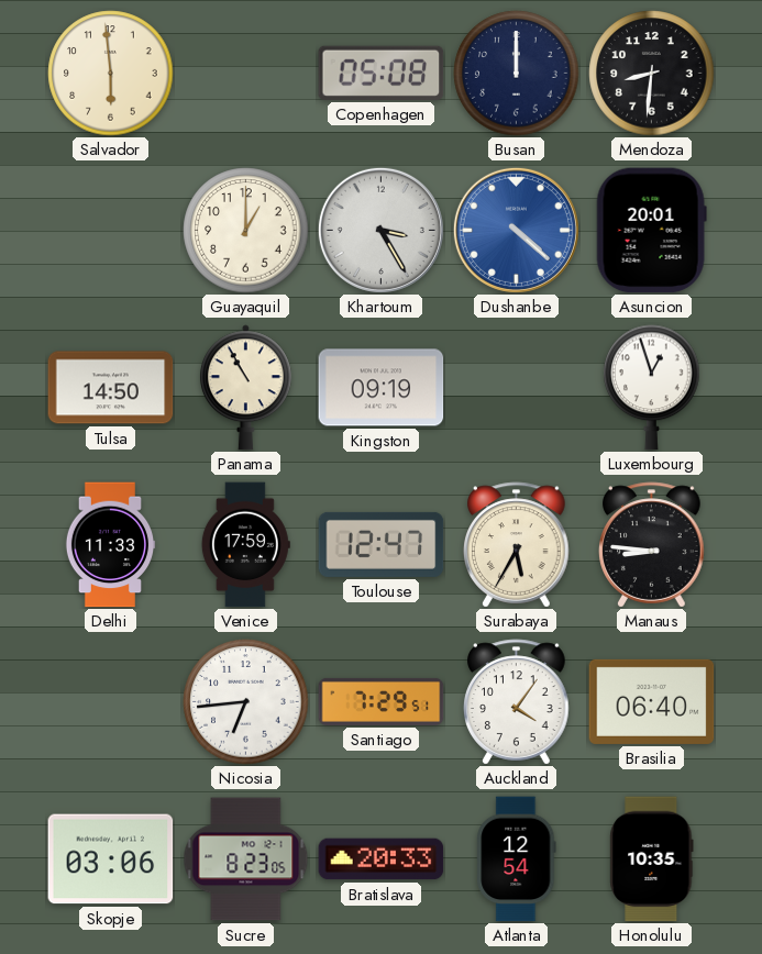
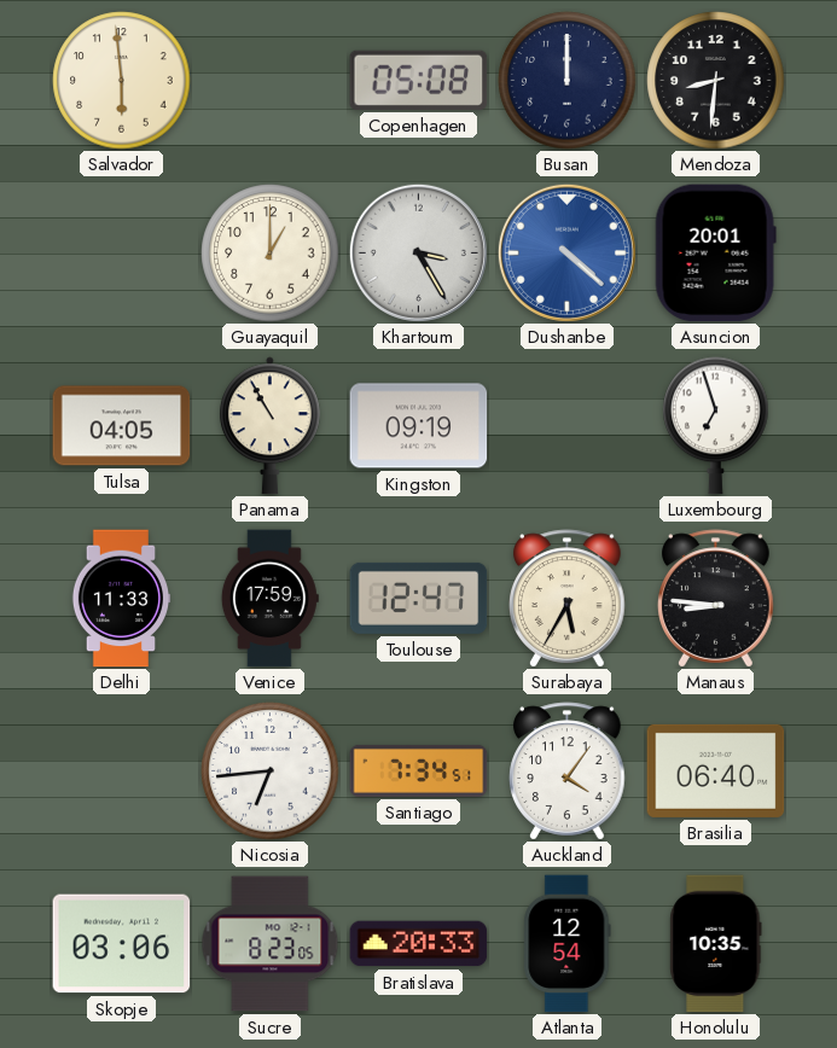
Tulsa: 14:50 -> 04:05
Luxembourg: 12:57 -> 6:57
Santiago: 7:29 -> 7:34
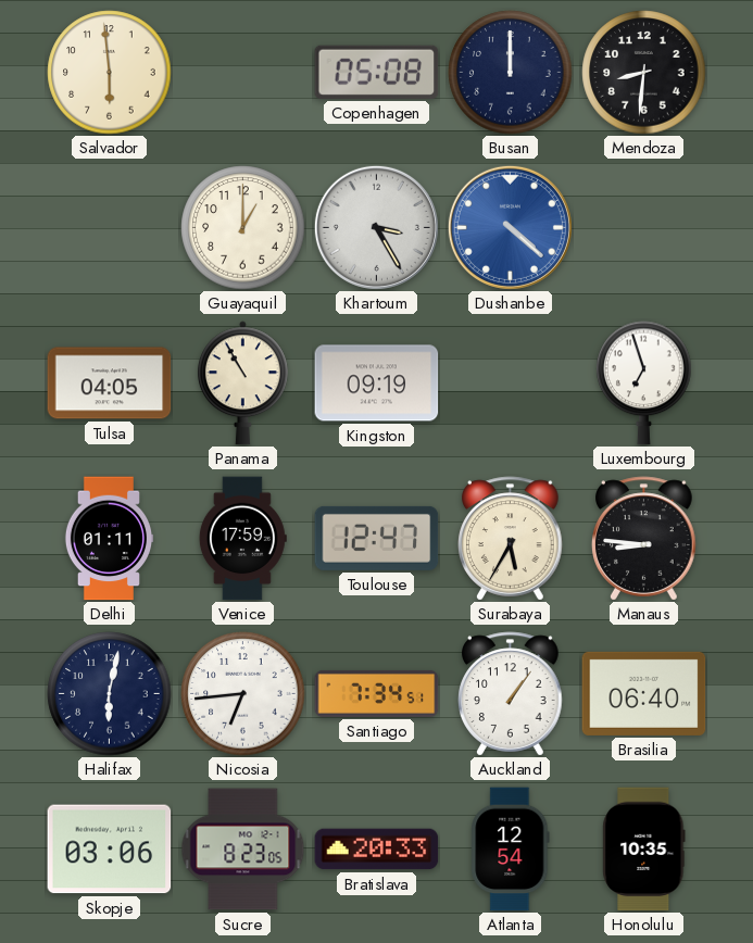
Asuncion: 20:01 -> none
Delhi: 11:33 -> 01:11
Halifax: none -> 6:02
Auckland: 4:06 -> 1:06
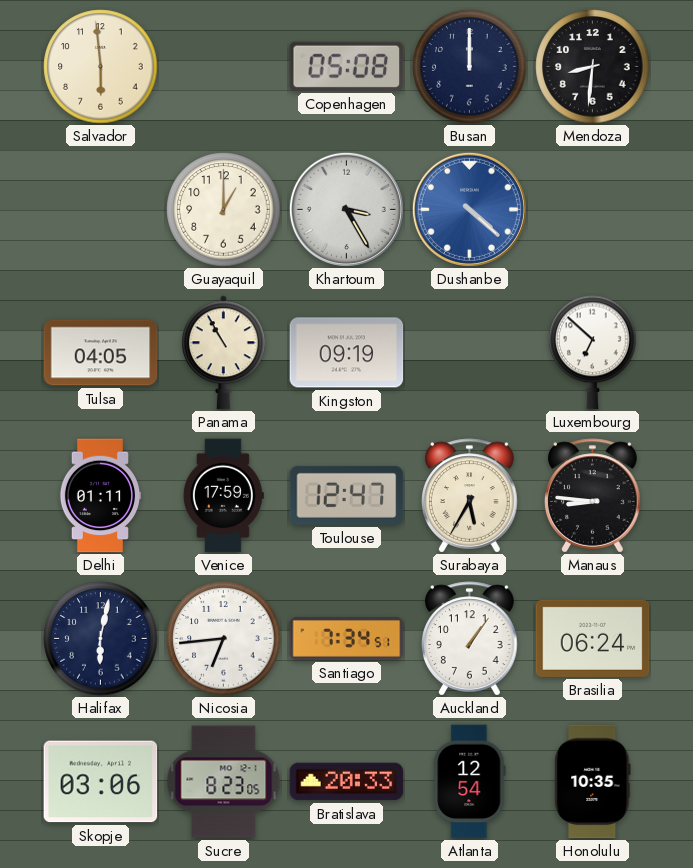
Luxembourg: 6:57 -> 6:52
Brasilia: 06:40 -> 06:24
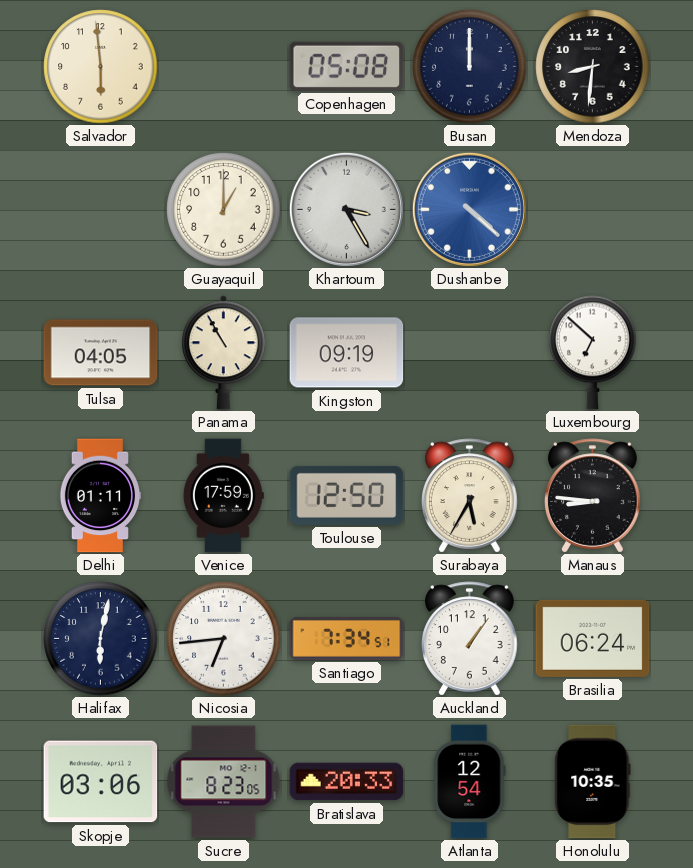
Toulouse: 12:47 -> 12:50
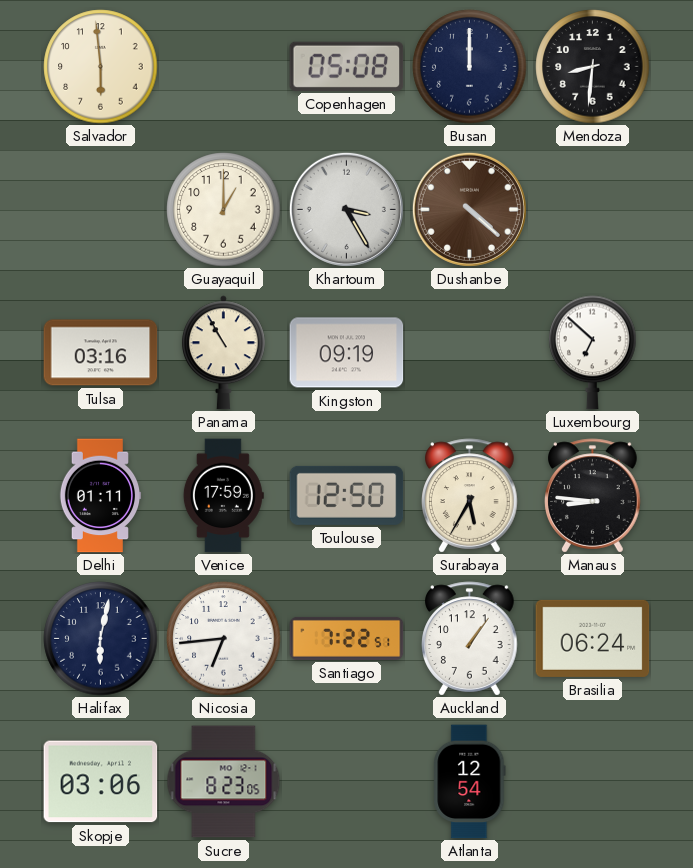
Dushanbe dial: blue -> brown
Tulsa: 04:05 -> 03:16
Santiago: 7:34 -> 7:22
Bratislava: 20:33 -> none
Honolulu: 10:35 -> none
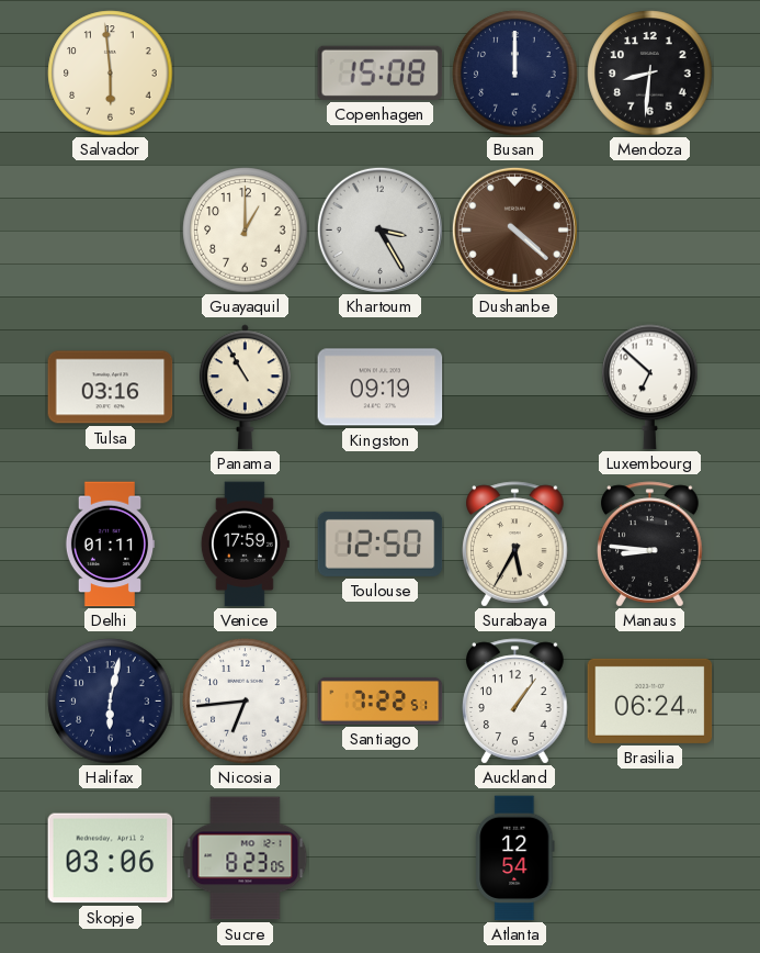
Copenhagen: 05:08 -> 15:08
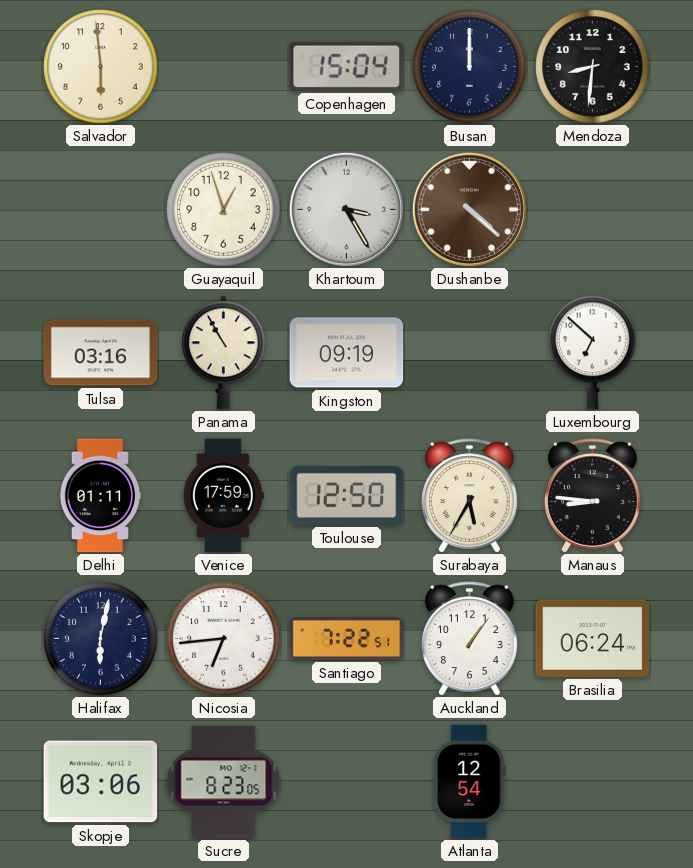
Copenhagen: 15:08 -> 15:04
Guayaquil: 1:00 -> 12:57
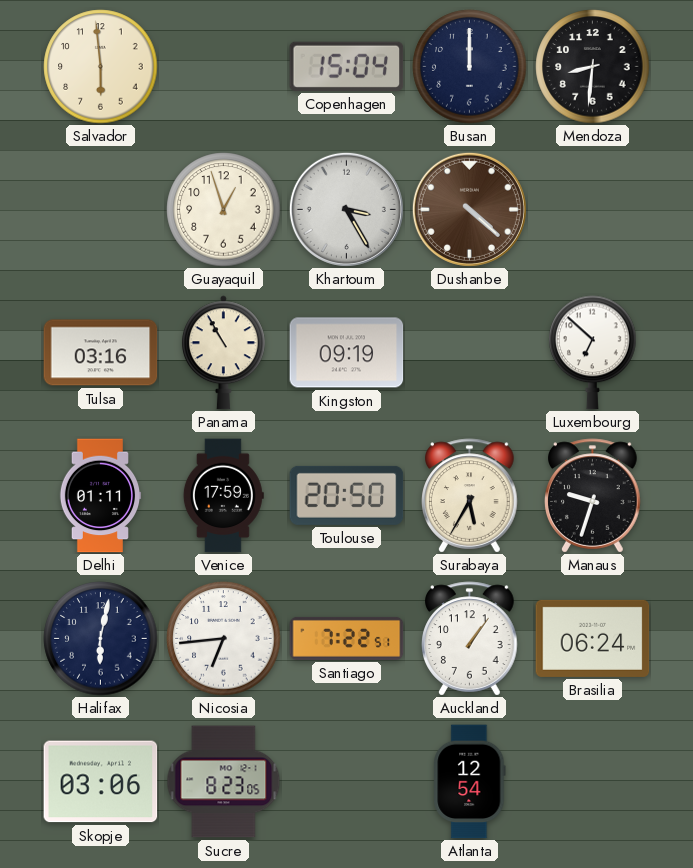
Toulouse: 12:50 -> 20:50
Manaus: 8:46 -> 9:33
